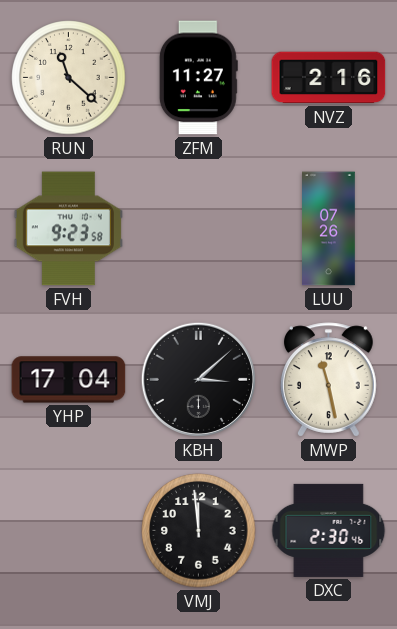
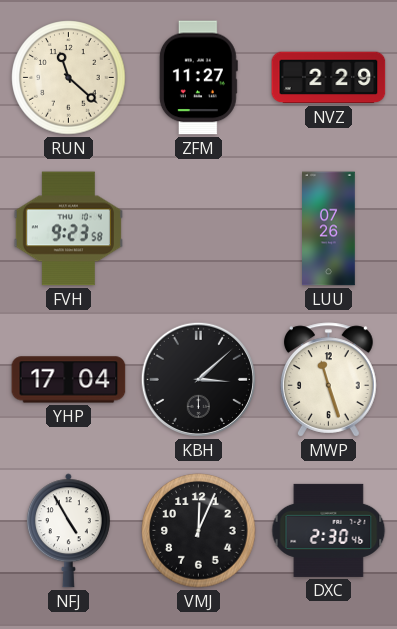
NVZ: 2:16 -> 2:29
MWP: 11:28 -> 11:27
NFJ: none -> 4:55
VMJ: 11:59 -> 12:04
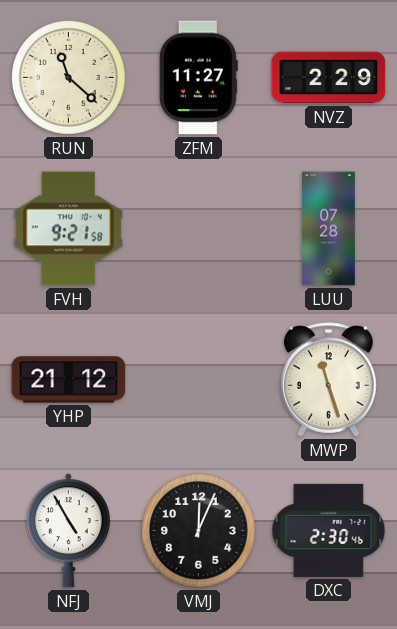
FVH: 9:23 -> 9:21
LUU: 07:26 -> 07:28
YHP: 17:04 -> 21:12
KBH: 3:08 -> none
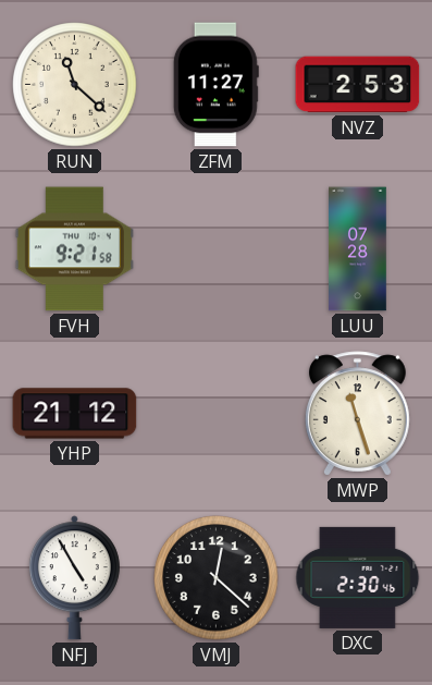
NVZ: 2:29 -> 2:53
VMJ: 12:04 -> 12:22
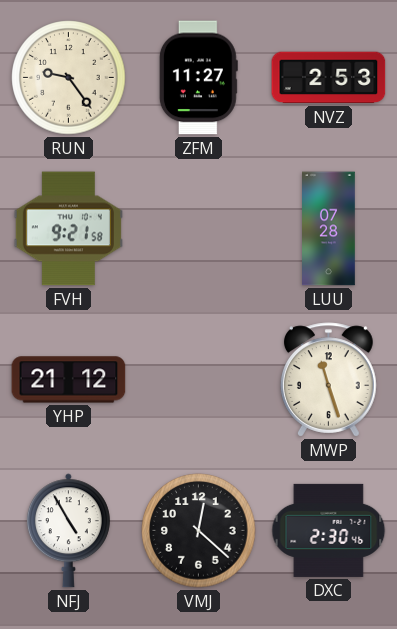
RUN: 11:22 -> 9:24
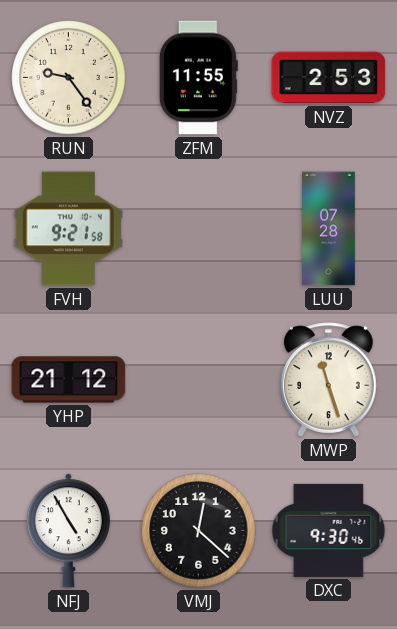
ZFM: 11:27 -> 11:55
DXC: 2:30 -> 9:30
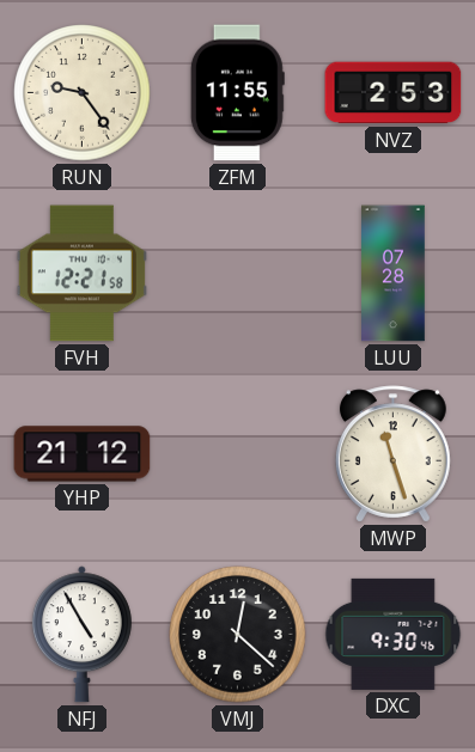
FVH: 9:21 -> 12:21
